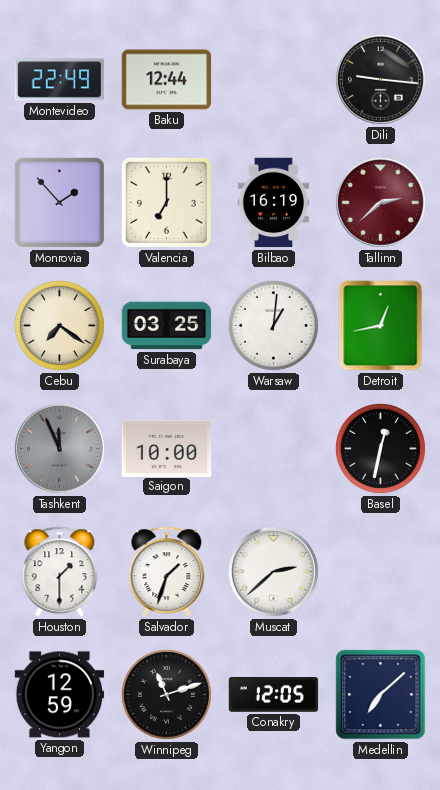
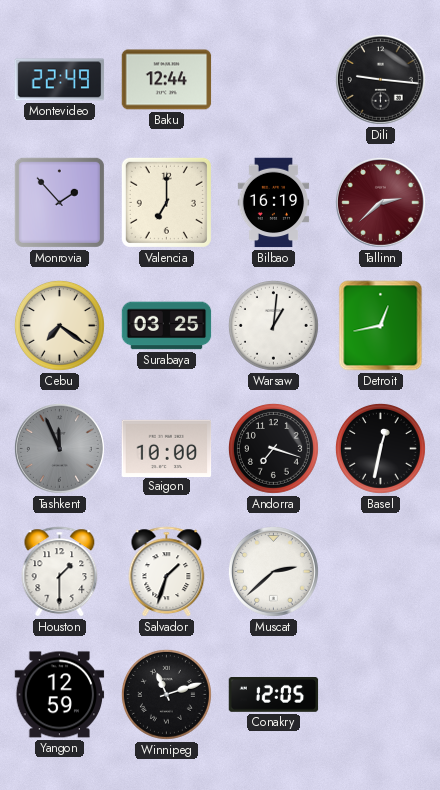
Andorra: none -> 7:18
Medellin: 7:08 -> none
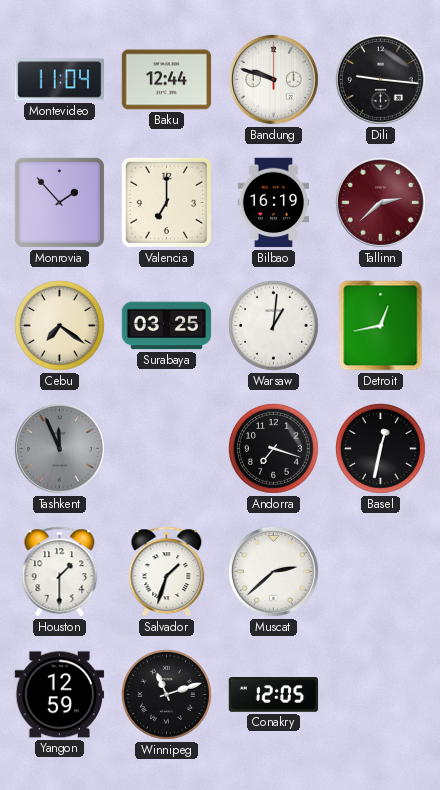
Montevideo: 22:49 -> 11:04
Bandung: none -> 9:48
Saigon: 10:00 -> none
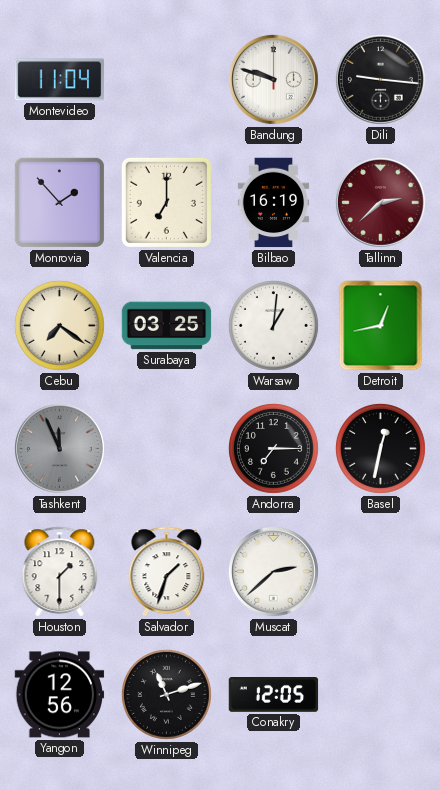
Baku: 12:44 -> none
Andorra: 7:18 -> 7:15
Yangon: 12:59 -> 12:56
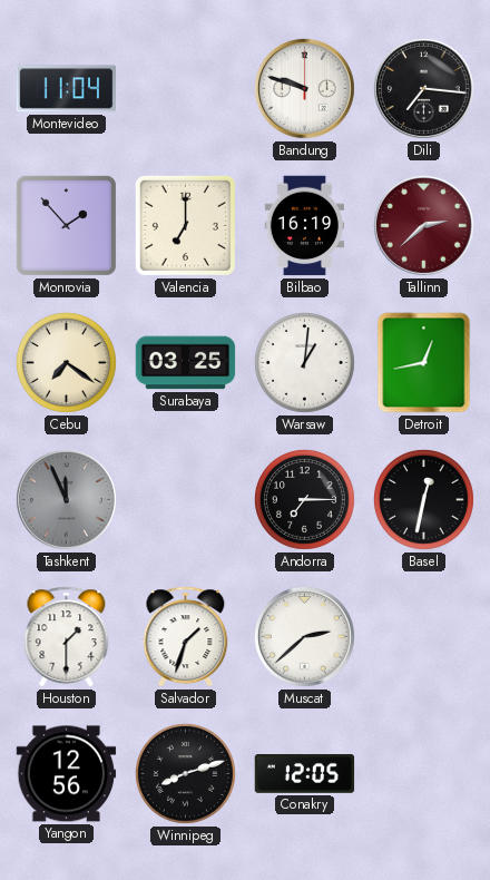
Dili: 9:16 -> 7:16
Winnipeg: 11:12 -> 8:12
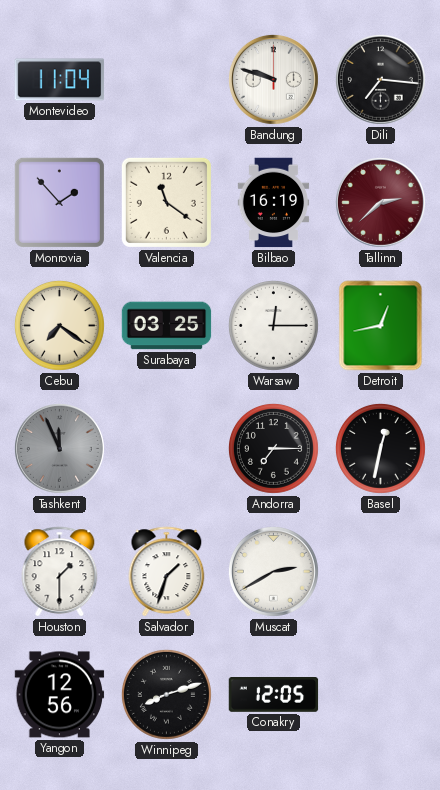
Valencia: 7:00 -> 11:21
Warsaw: 1:01 -> 12:15
Muscat: 2:38 -> 2:40
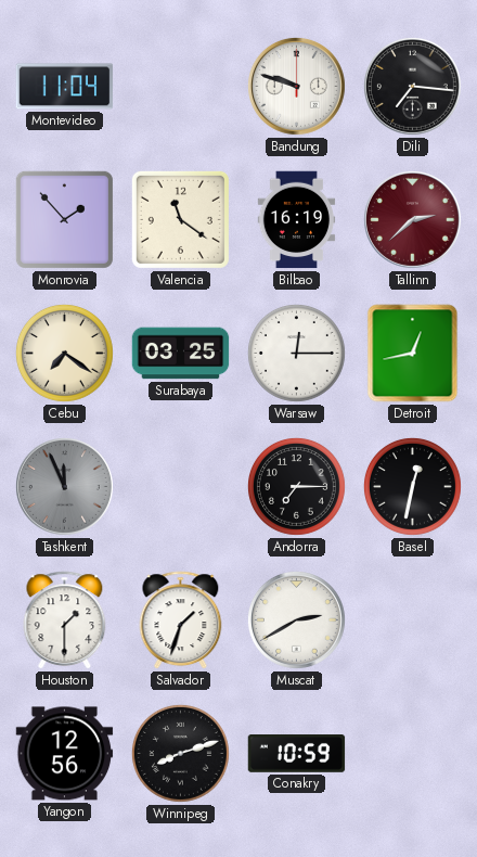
Conakry: 12:05 -> 10:59
